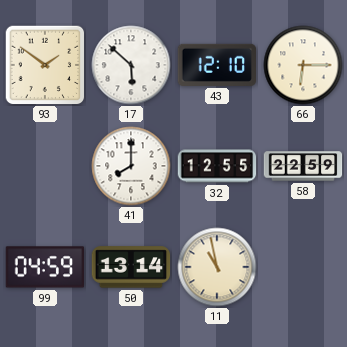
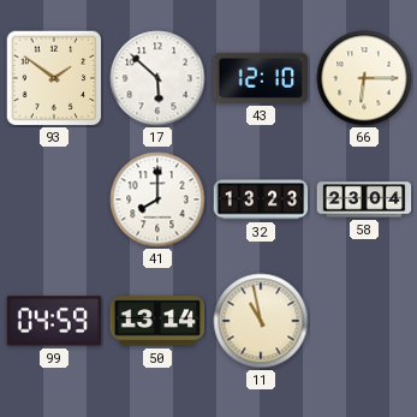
32: 12:55 -> 13:23
58: 22:59 -> 23:04
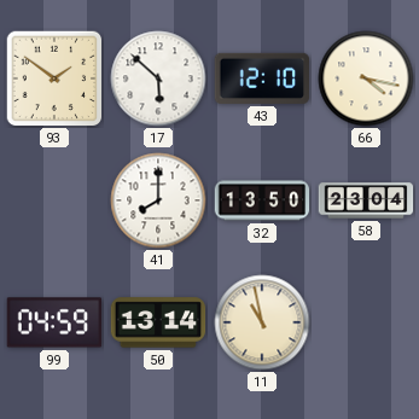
66: 6:15 -> 4:17
32: 13:23 -> 13:50
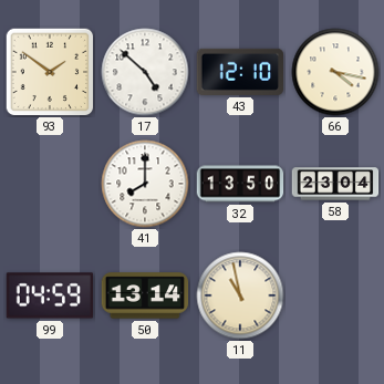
17: 5:52 -> 4:52
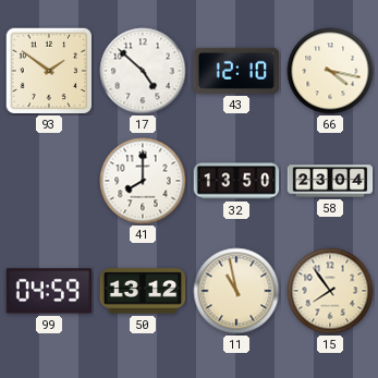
50: 13:14 -> 13:12
15: none -> 7:54
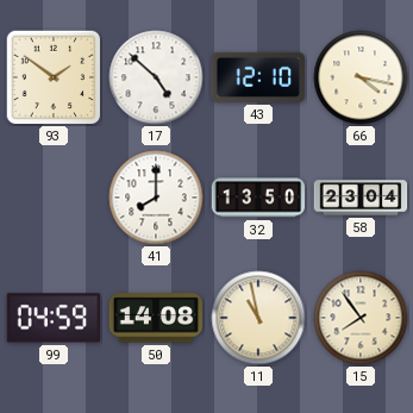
50: 13:12 -> 14:08
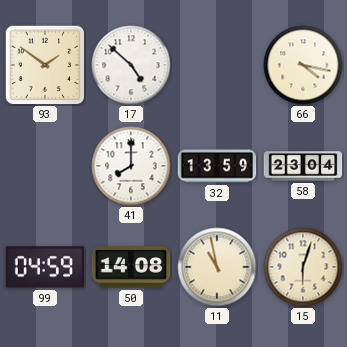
43: 12:10 -> none
32: 13:50 -> 13:59
15: 7:54 -> 6:03
